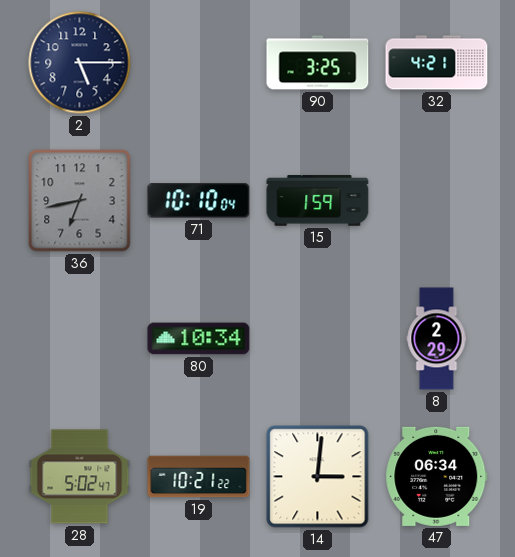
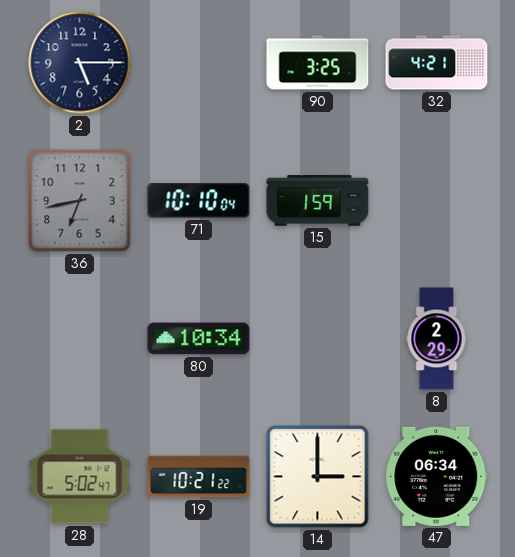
14: 3:01 -> 3:00
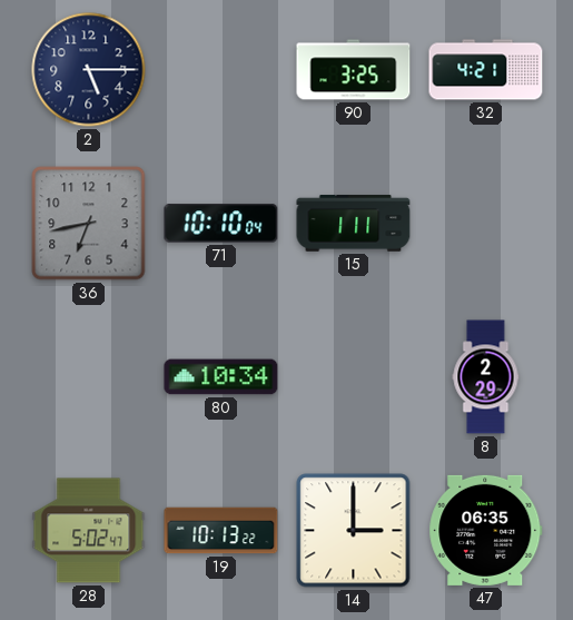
15: 1:59 -> 1:11
19: 10:21 -> 10:13
47: 06:34 -> 06:35
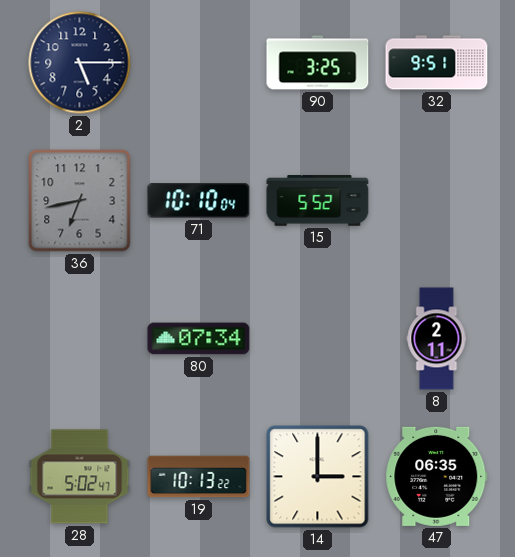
32: 4:21 -> 9:51
15: 1:11 -> 5:52
80: 10:34 -> 07:34
8: 2:29 -> 2:11
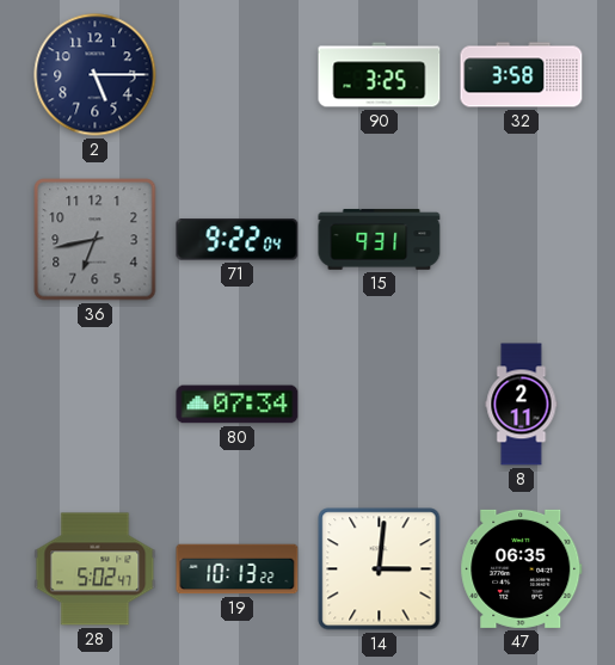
32: 9:51 -> 3:58
71: 10:10 -> 9:22
15: 5:52 -> 9:31
14: 3:00 -> 3:01
